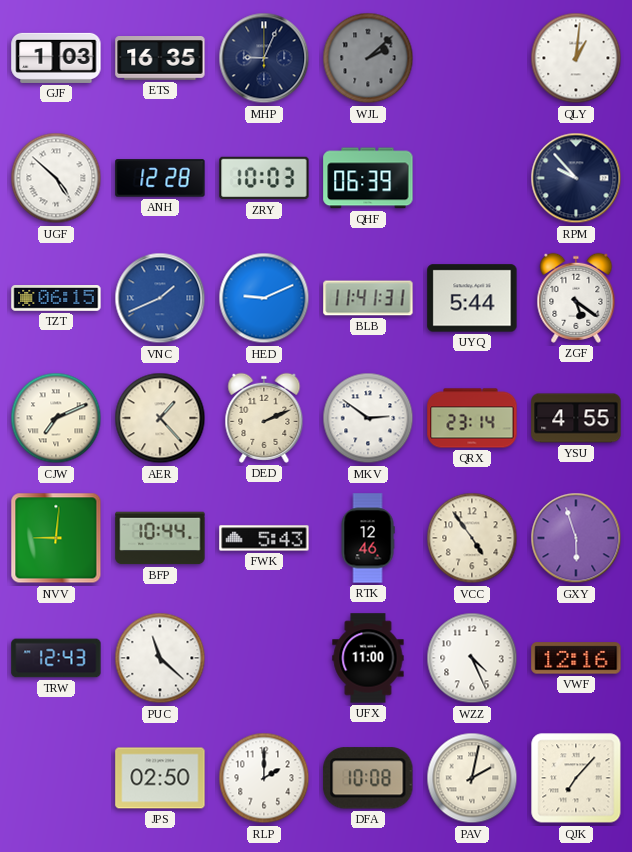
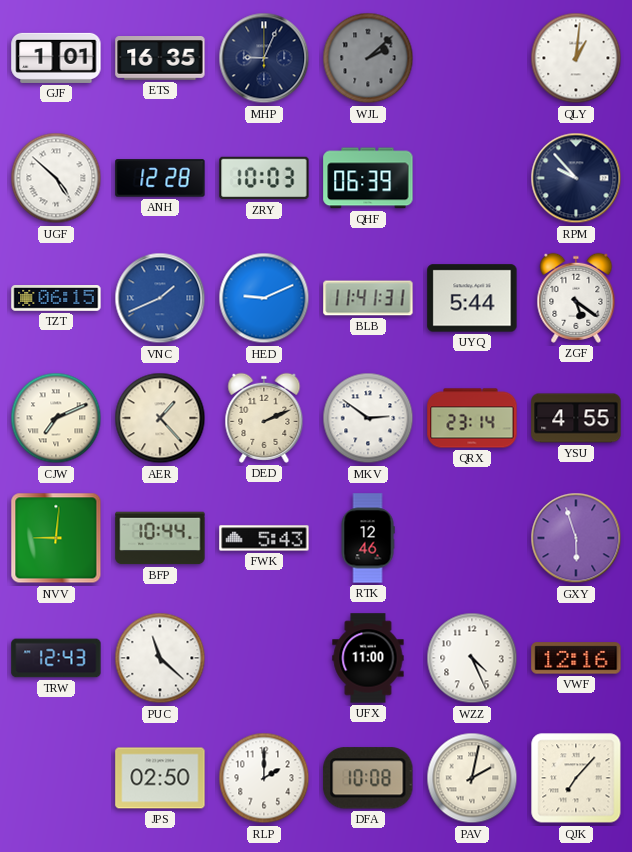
GJF: 1:03 -> 1:01
VCC: 4:54 -> none
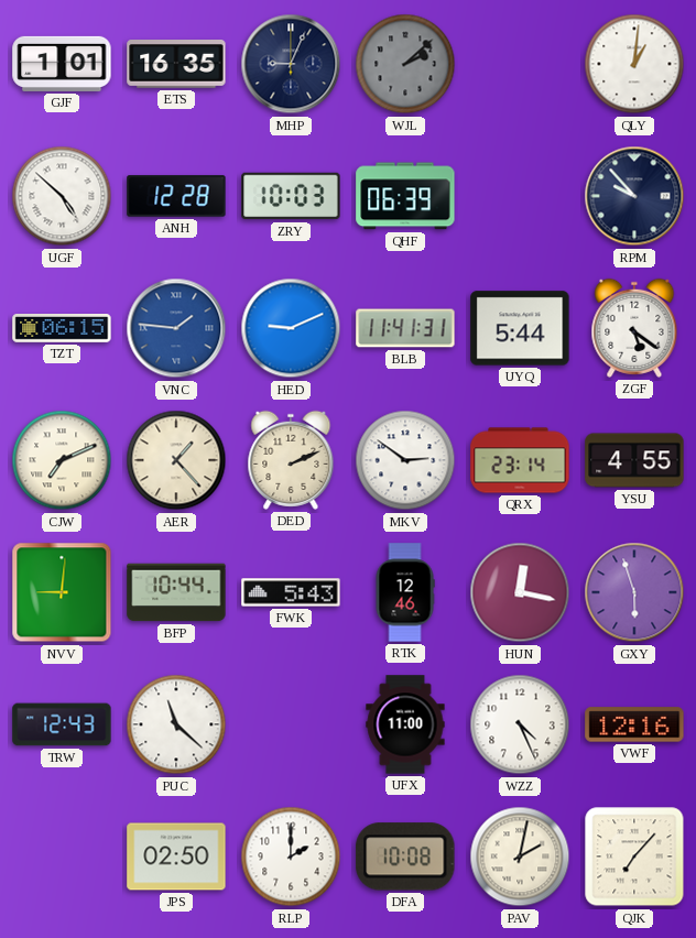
VNC: 1:41 -> 1:46
HUN: none -> 12:17
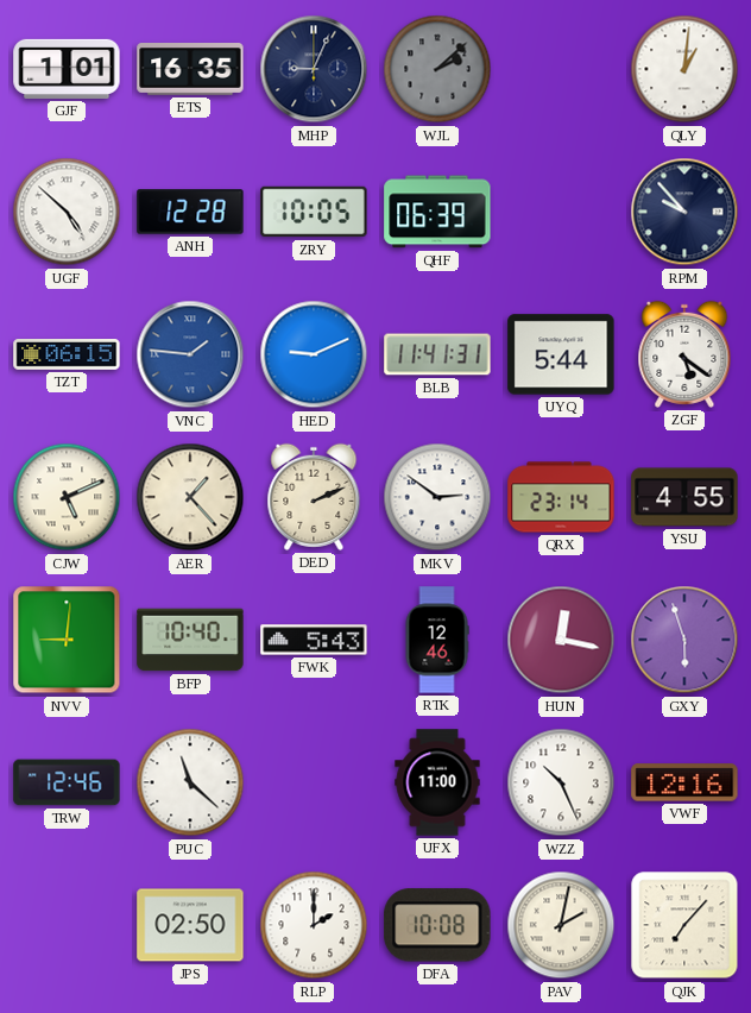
ZRY: 10:03 -> 10:05
CJW: 7:11 -> 5:11
BFP: 10:44 -> 10:40
TRW: 12:43 -> 12:46
WZZ: 4:26 -> 10:26
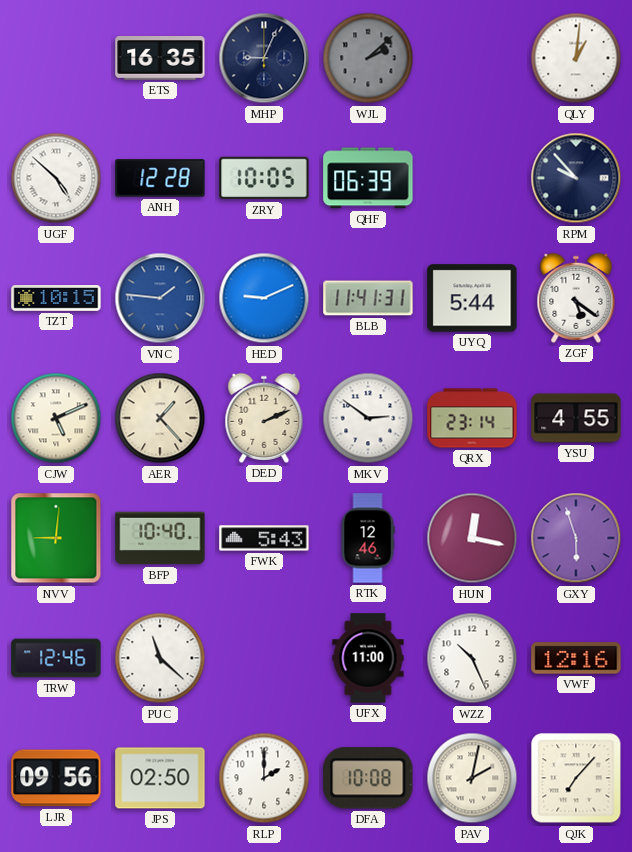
GJF: 1:01 -> none
TZT: 06:15 -> 10:15
LJR: none -> 09:56
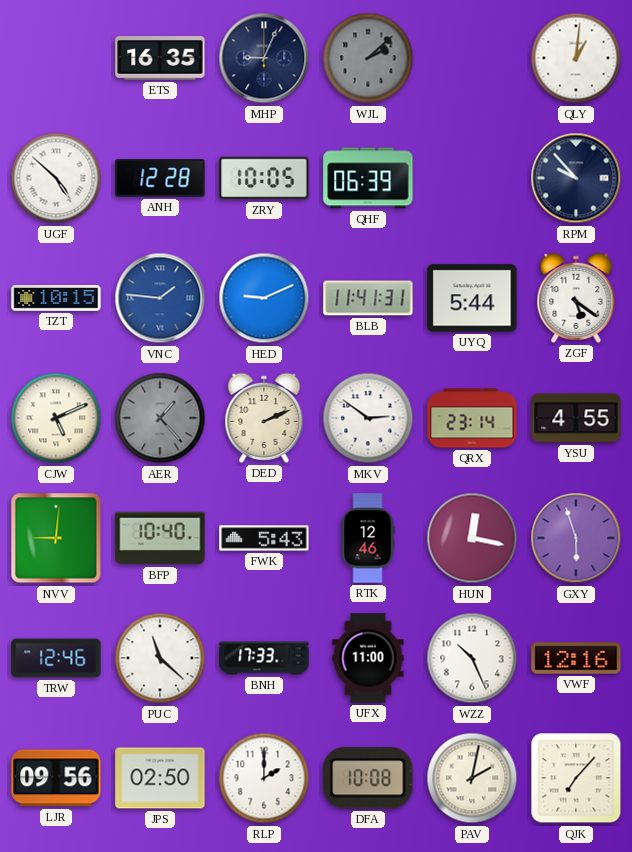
AER dial: cream -> grey
BNH: none -> 17:33
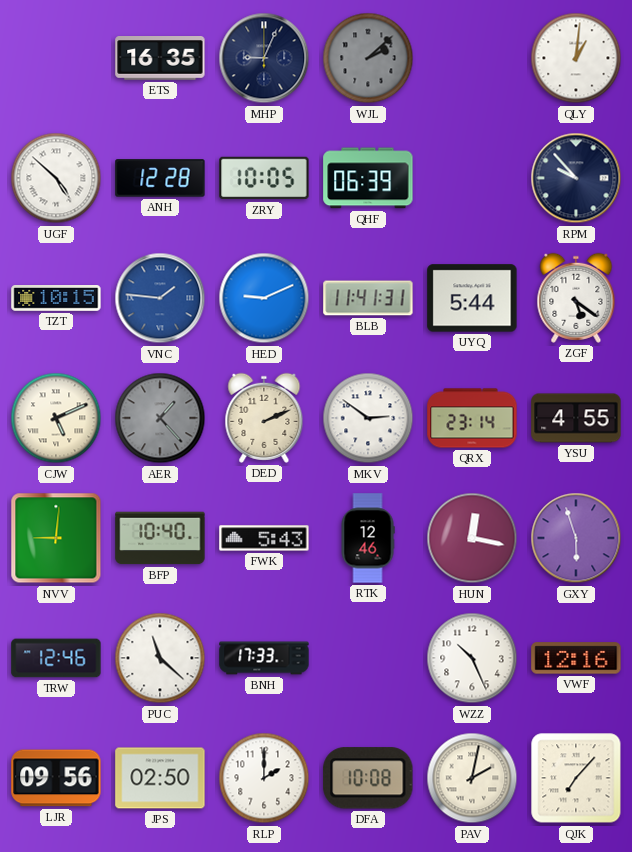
UFX: 11:00 -> none
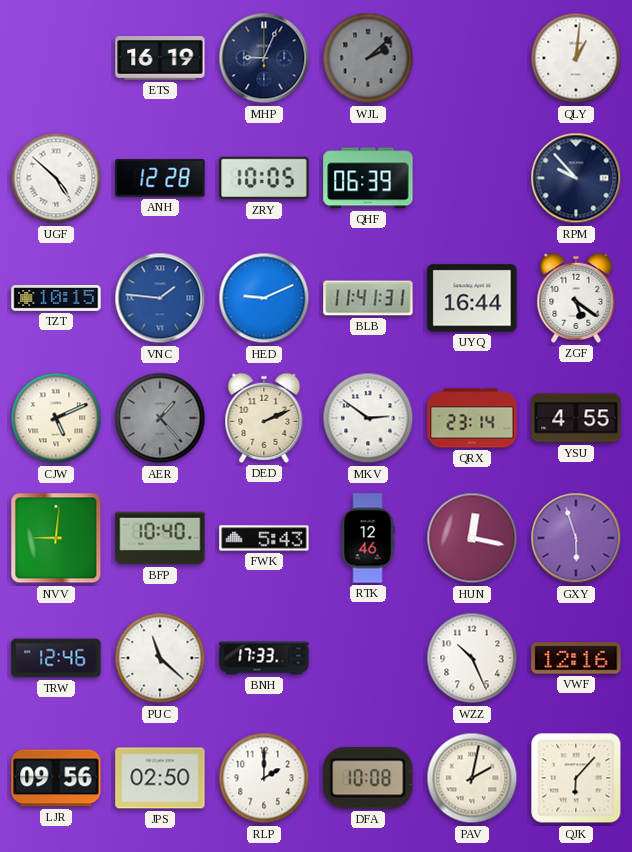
ETS: 16:35 -> 16:19
UYQ: 5:44 -> 16:44
QJK: 7:07 -> 6:07
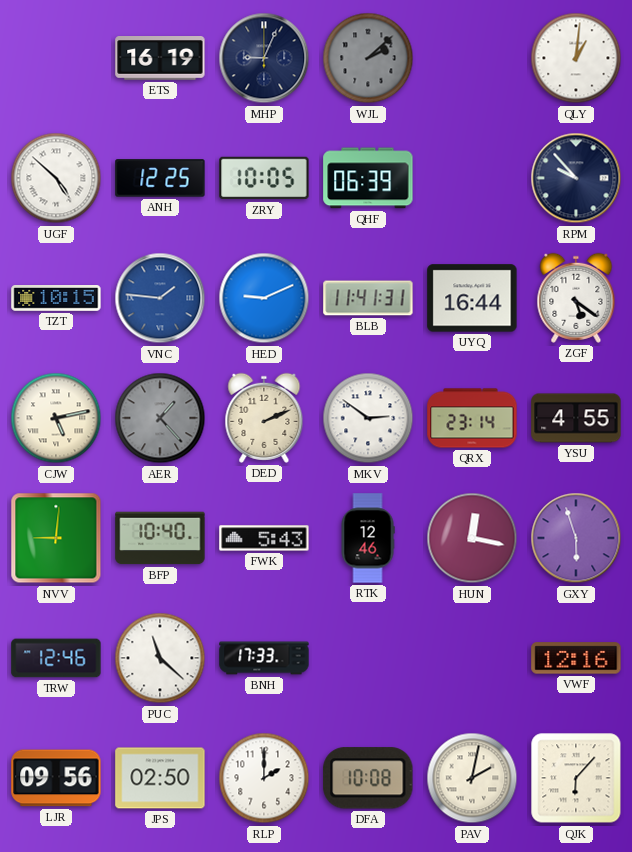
ANH: 12:28 -> 12:25
CJW: 5:11 -> 5:13
WZZ: 10:26 -> none
